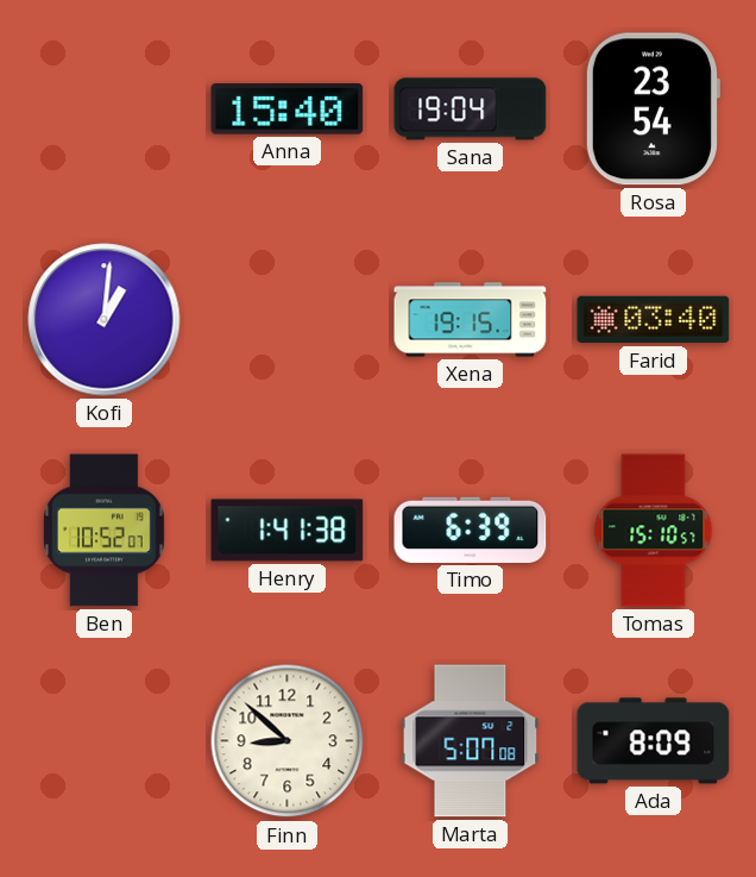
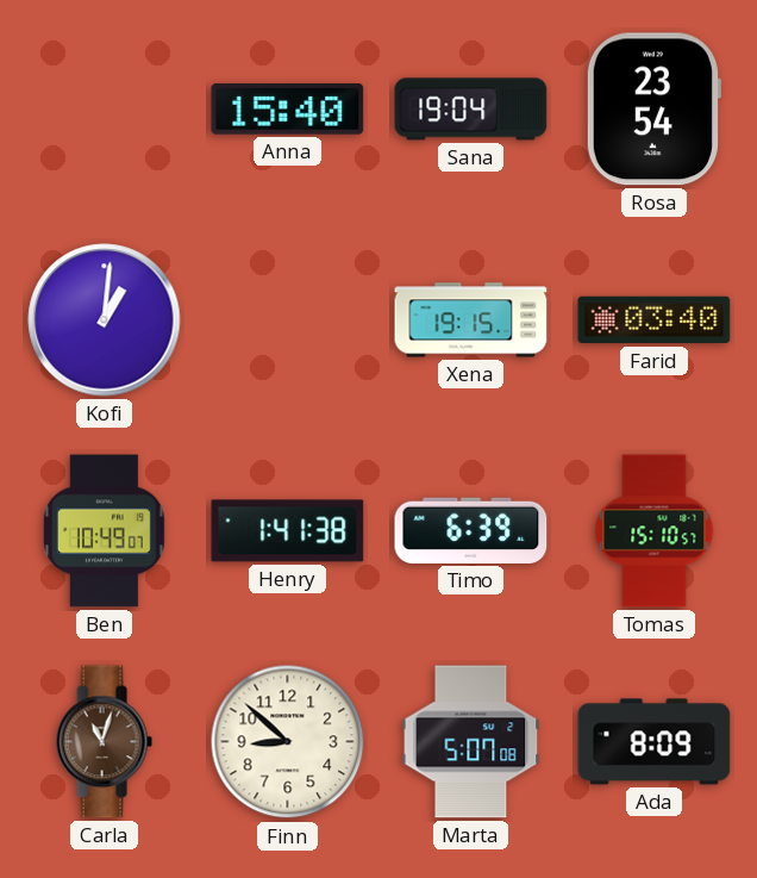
Ben: 10:52 -> 10:49
Carla: none -> 11:03
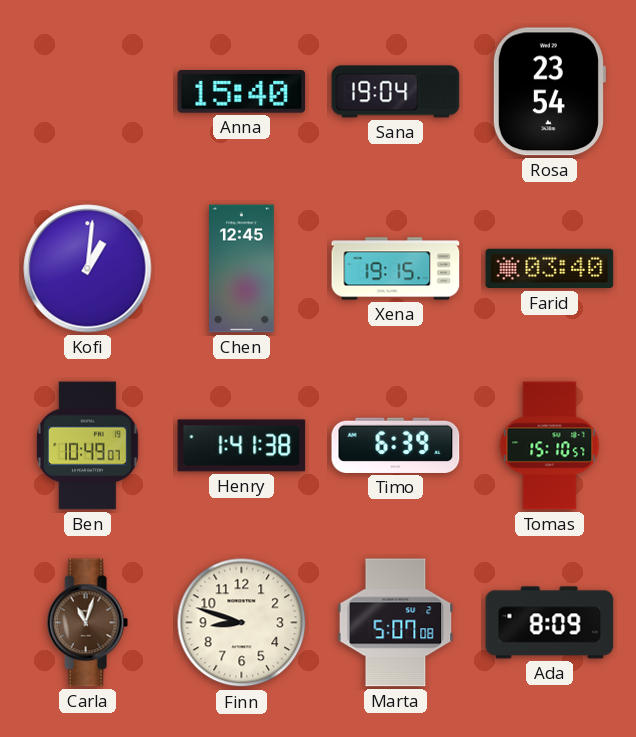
Chen: none -> 12:45
Finn: 8:52 -> 8:48
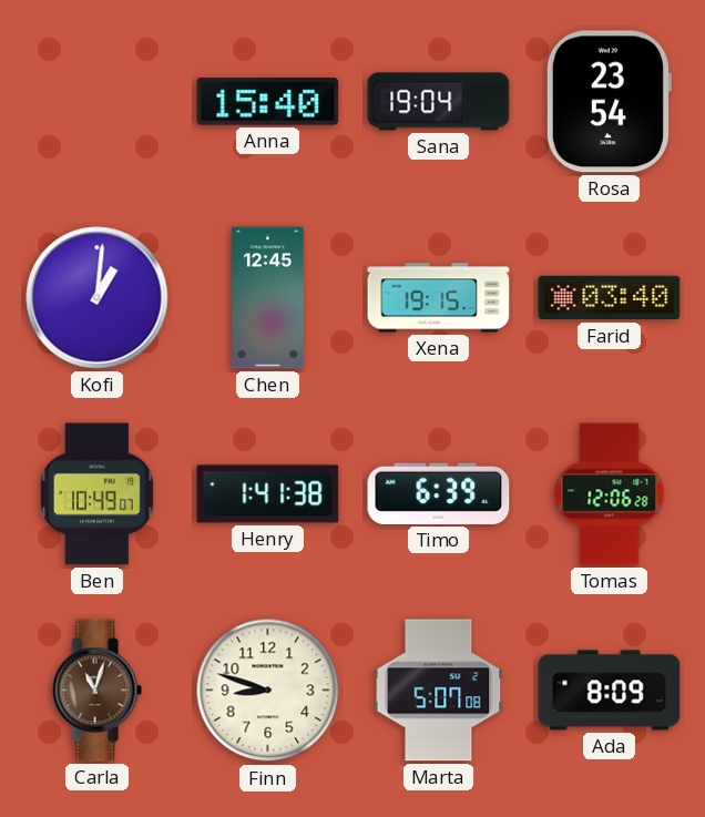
Tomas: 15:10 -> 12:06
